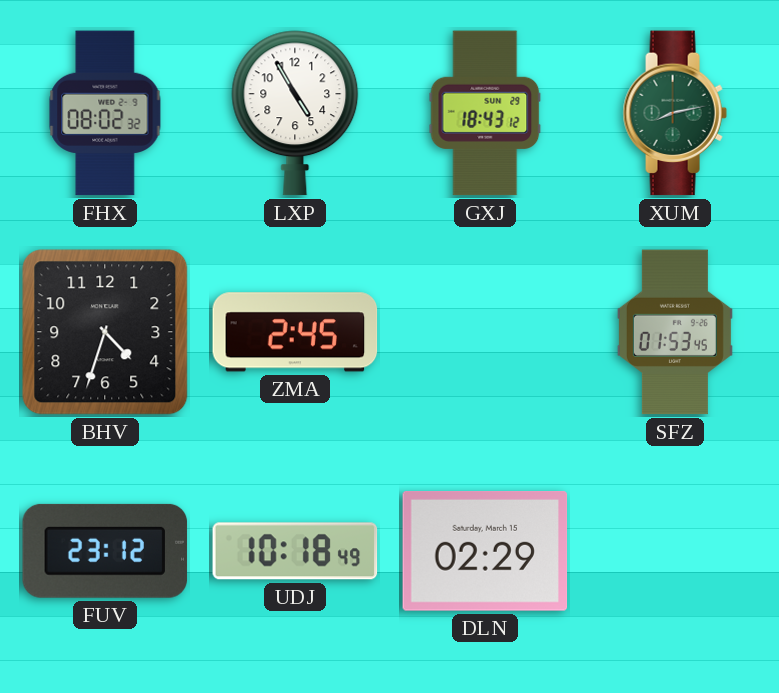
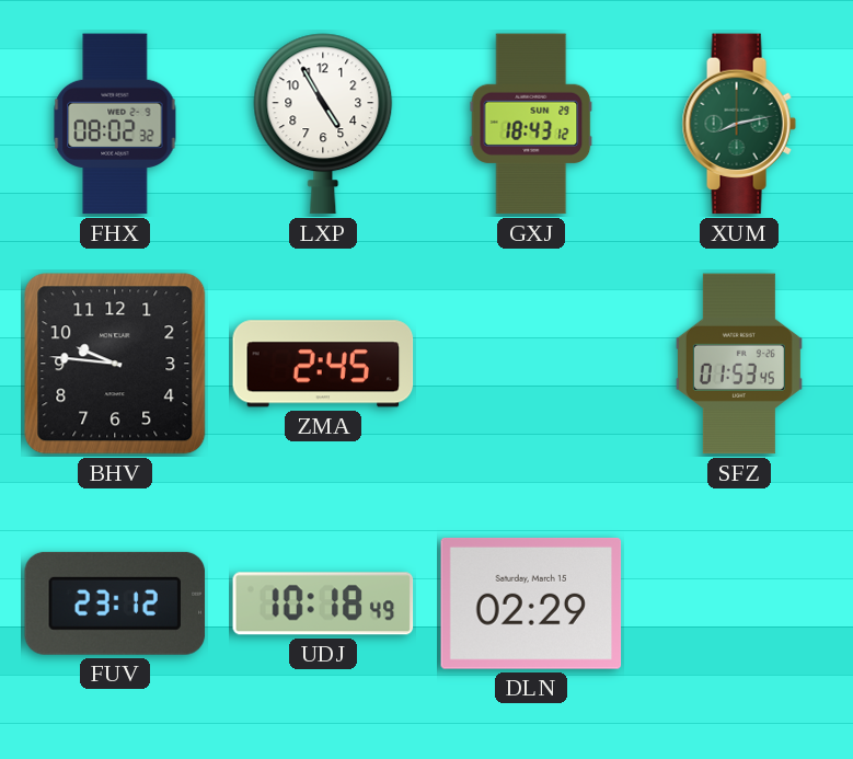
BHV: 4:33 -> 9:46
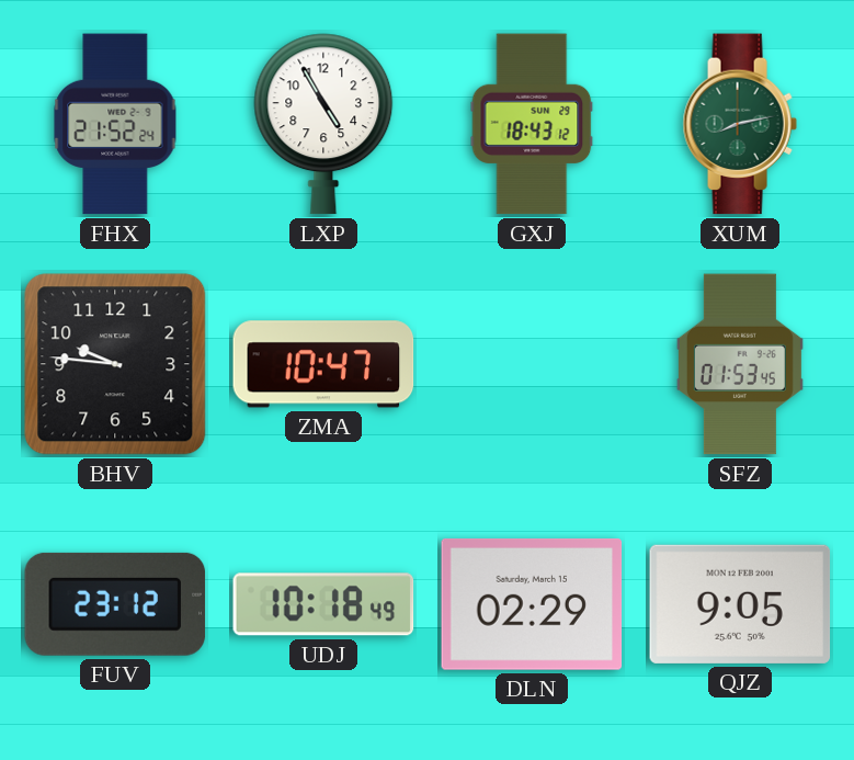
FHX: 08:02 -> 21:52
ZMA: 2:45 -> 10:47
QJZ: none -> 9:05
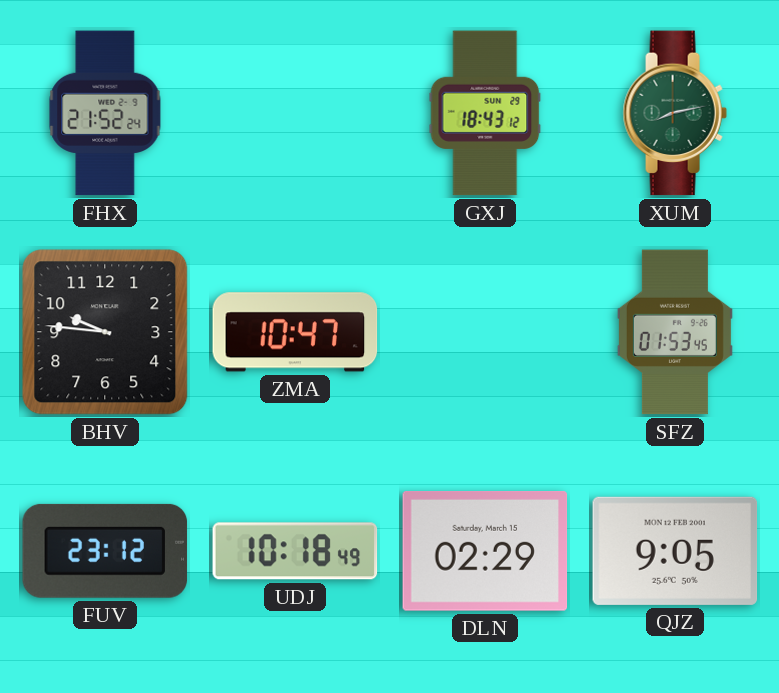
LXP: 4:55 -> none
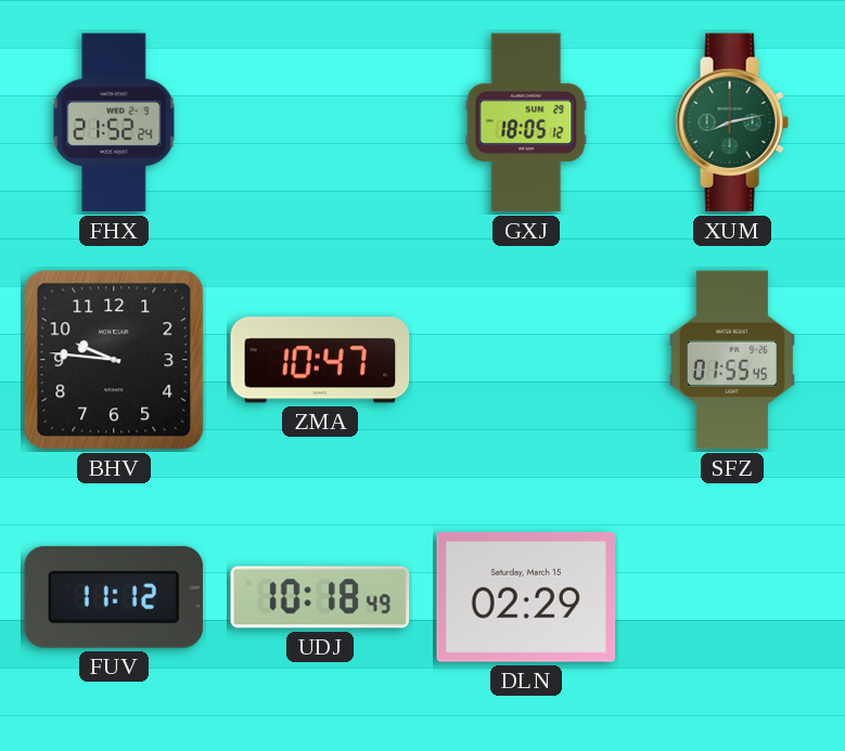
GXJ: 18:43 -> 18:05
SFZ: 01:53 -> 01:55
FUV: 23:12 -> 11:12
QJZ: 9:05 -> none
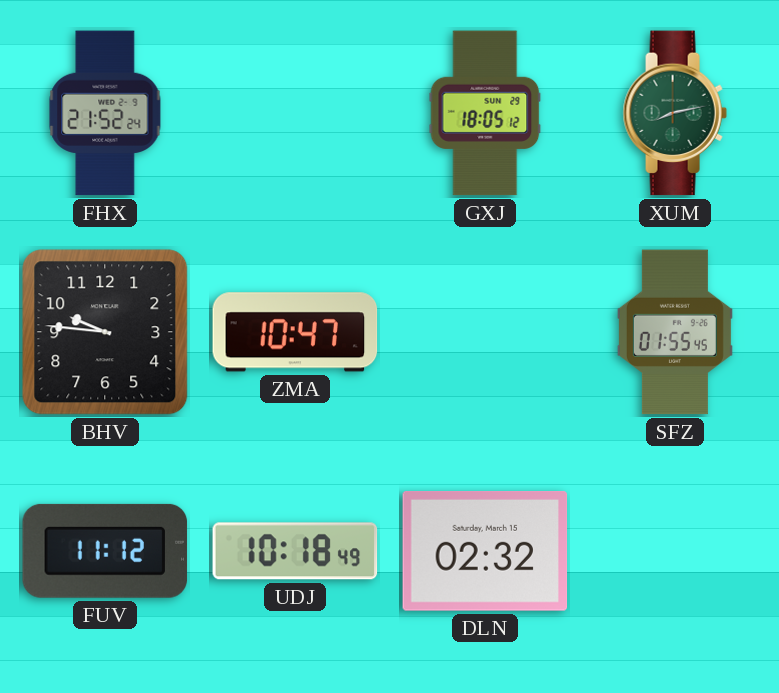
DLN: 02:29 -> 02:32
